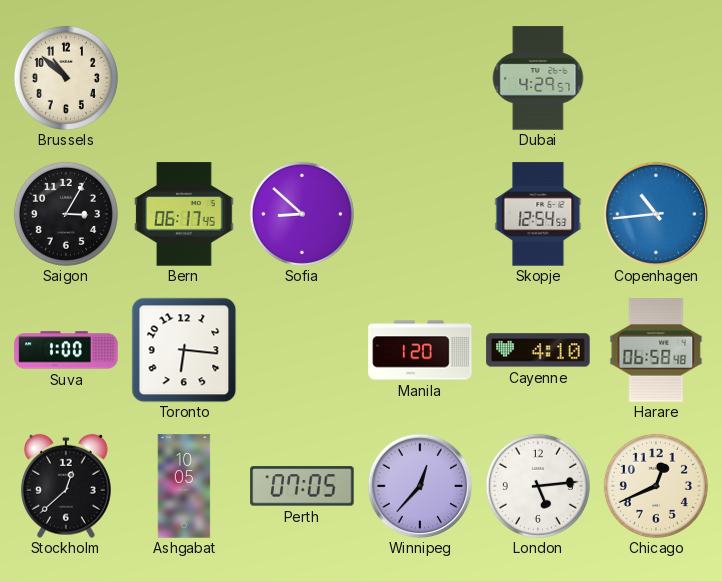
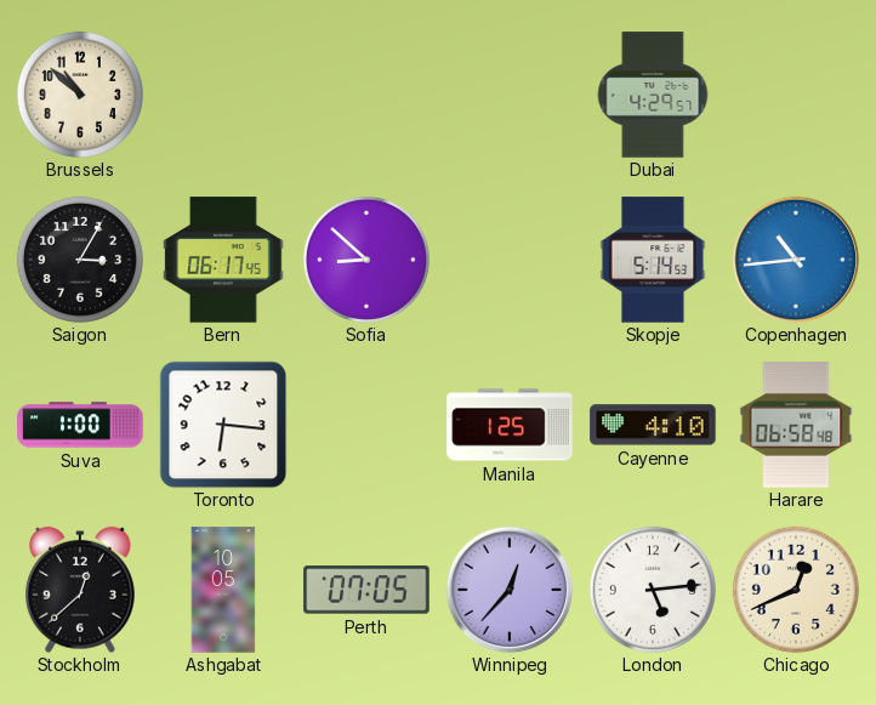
Skopje: 12:54 -> 5:14
Manila: 1:20 -> 1:25
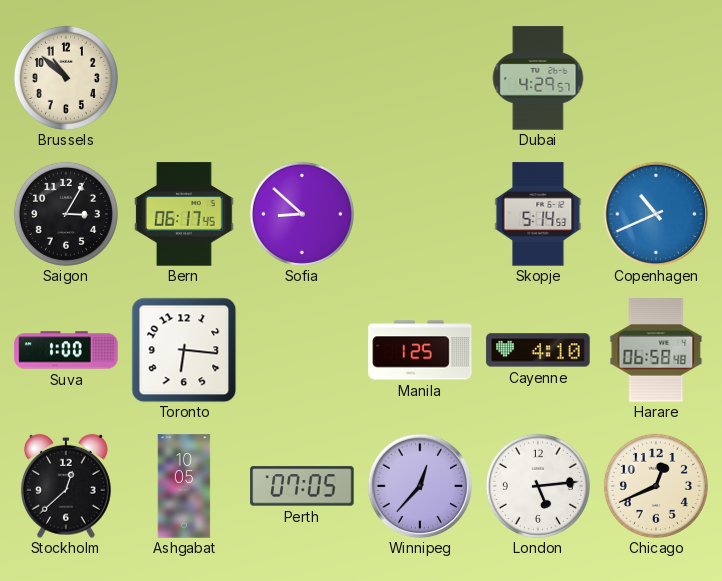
Copenhagen: 10:44 -> 10:41
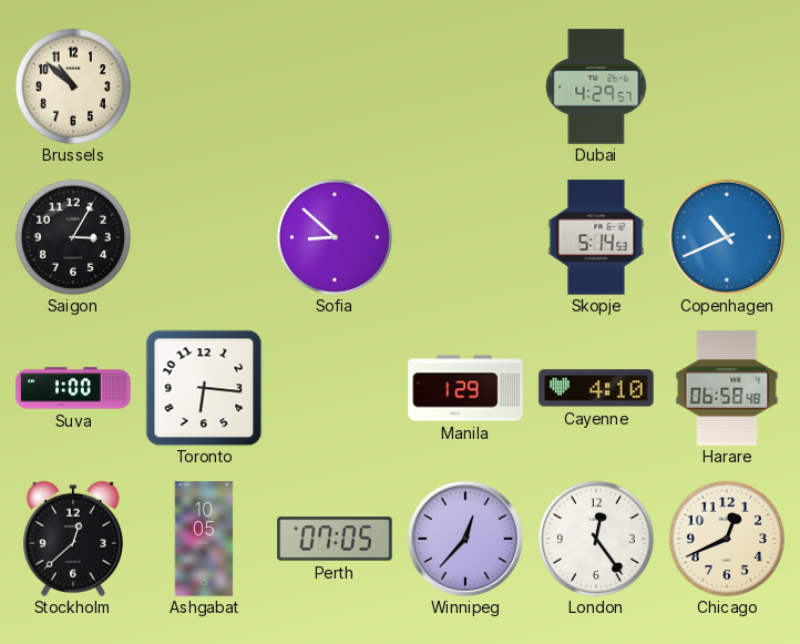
Bern: 06:17 -> none
Manila: 1:25 -> 1:29
London: 5:14 -> 12:24
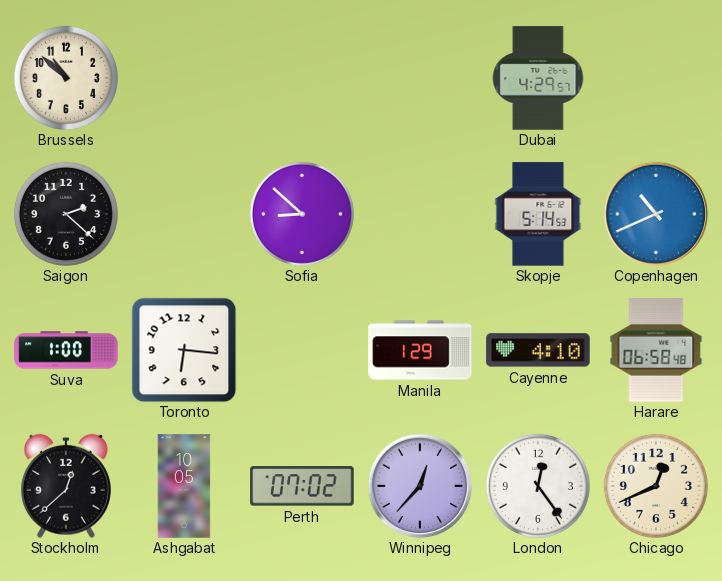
Saigon: 3:05 -> 2:22
Perth: 07:05 -> 07:02
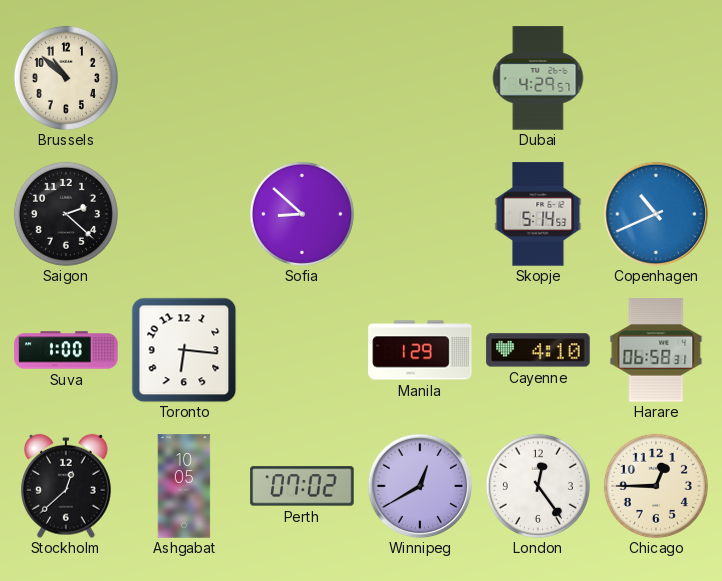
Harare: 06:58:48 -> 06:58:31
Winnipeg: 12:37 -> 12:40
Chicago: 12:41 -> 12:45
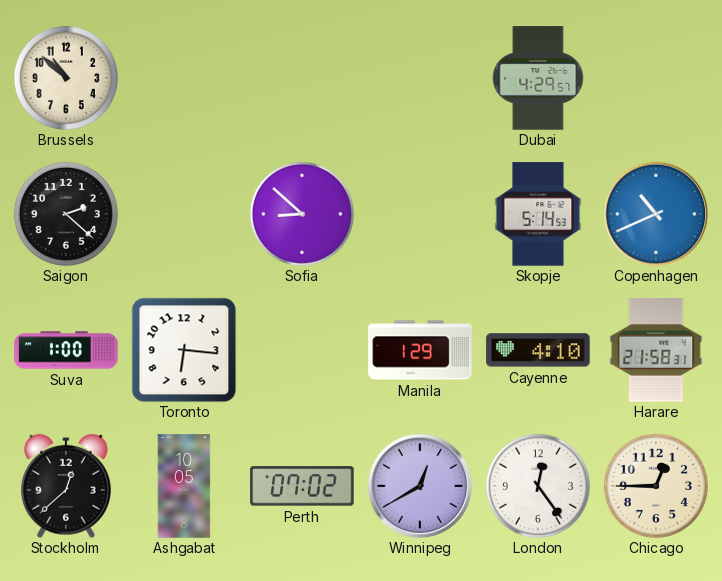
Harare: 06:58 -> 21:58
